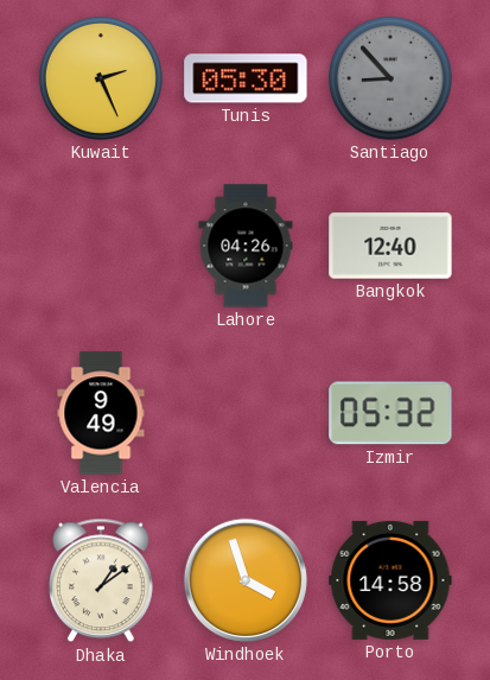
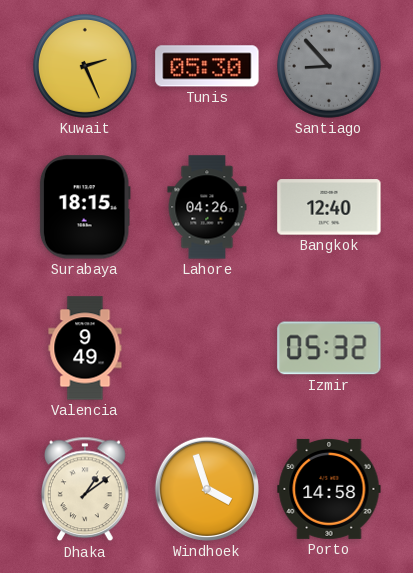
Surabaya: none -> 18:15
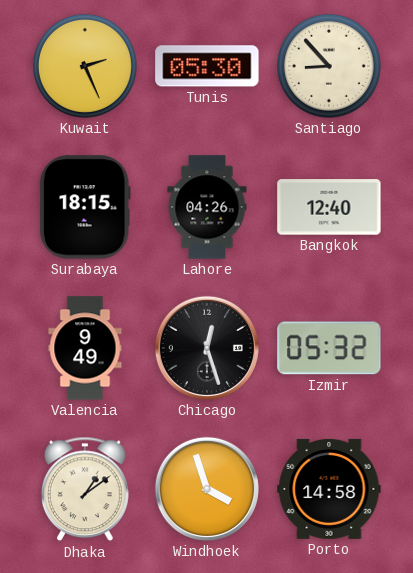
Santiago dial: grey -> cream
Chicago: none -> 12:27
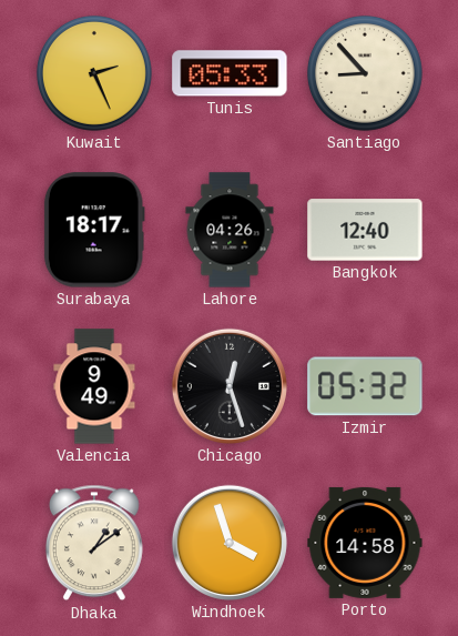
Tunis: 05:30 -> 05:33
Surabaya: 18:15 -> 18:17
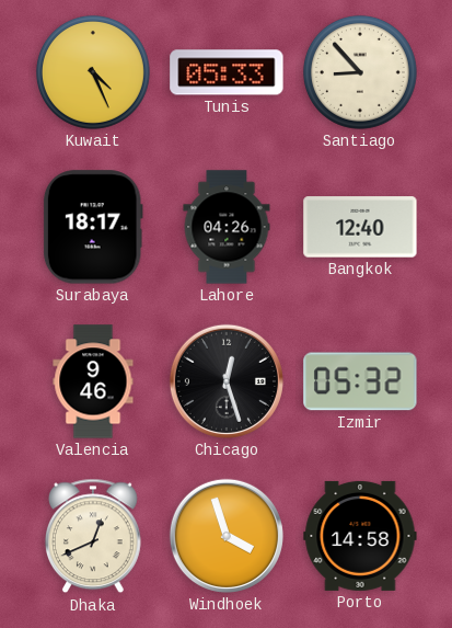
Kuwait: 2:26 -> 4:26
Valencia: 9:49 -> 9:46
Dhaka: 1:09 -> 12:41
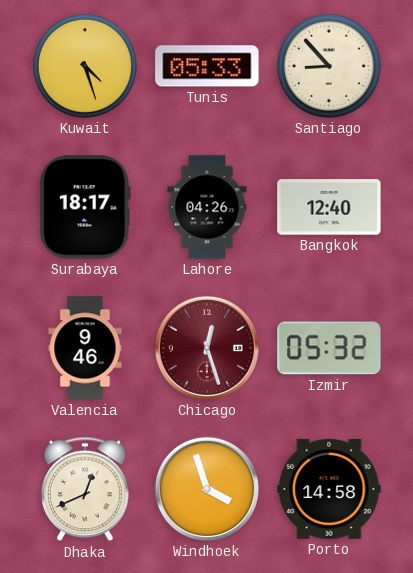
Kuwait: 4:26 -> 4:27
Chicago dial: black -> burgundy
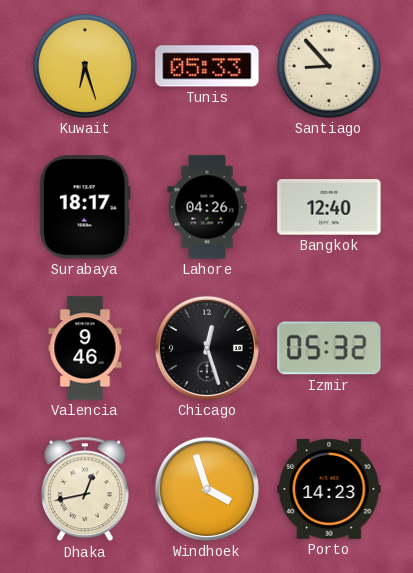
Kuwait: 4:27 -> 6:27
Chicago dial: burgundy -> black
Dhaka: 12:41 -> 12:43
Porto: 14:58 -> 14:23
